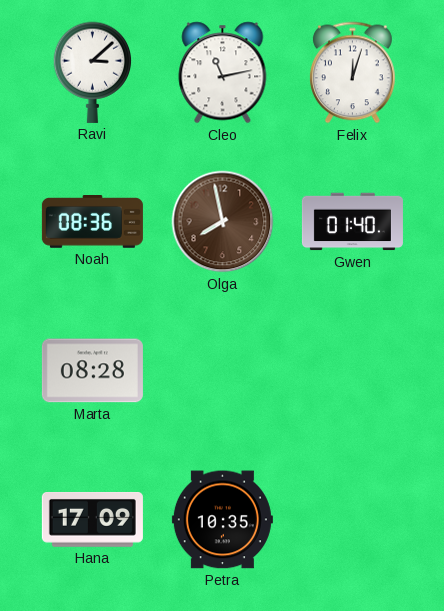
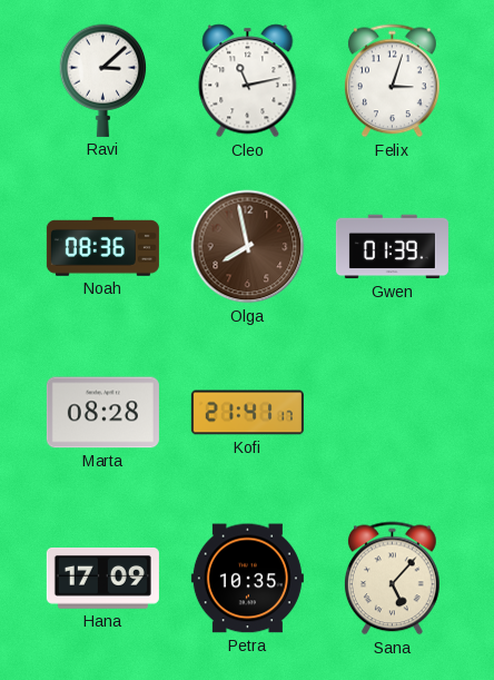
Felix: 12:03 -> 3:03
Gwen: 01:40 -> 01:39
Kofi: none -> 21:41
Sana: none -> 5:07
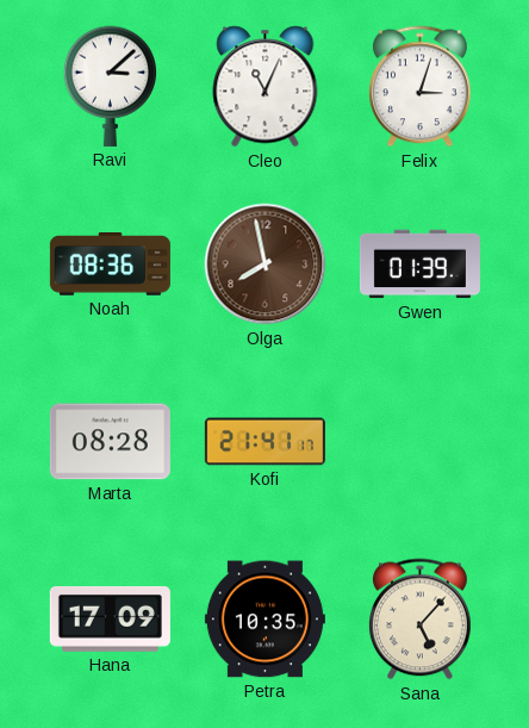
Cleo: 11:13 -> 11:04
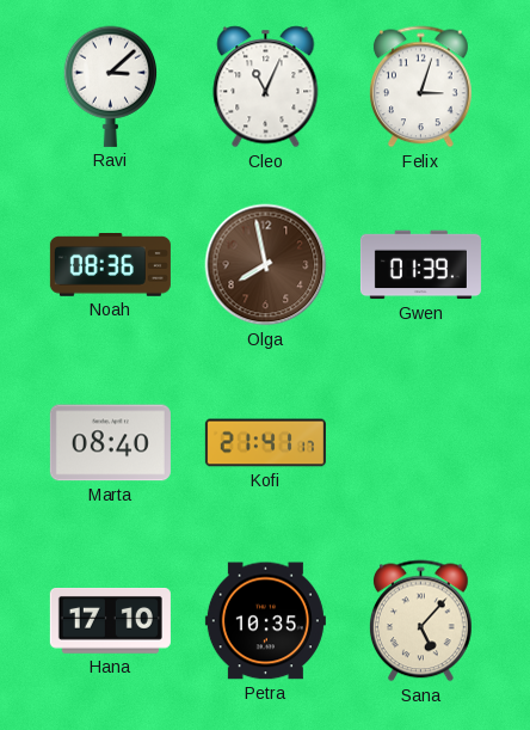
Marta: 08:28 -> 08:40
Hana: 17:09 -> 17:10
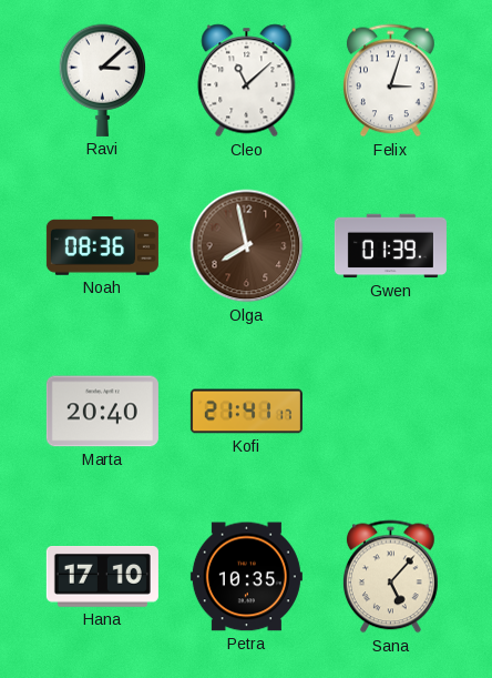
Cleo: 11:04 -> 11:08
Marta: 08:40 -> 20:40
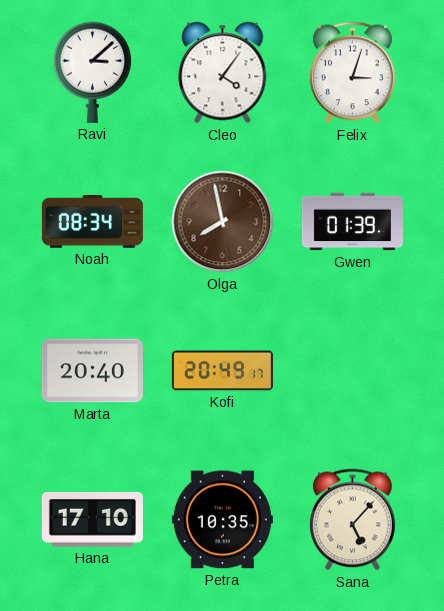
Cleo: 11:08 -> 4:06
Noah: 08:36 -> 08:34
Kofi: 21:41 -> 20:49
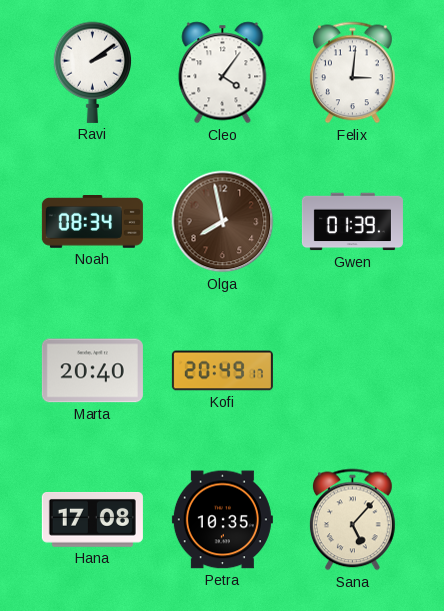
Ravi: 3:08 -> 2:09
Felix: 3:03 -> 3:01
Hana: 17:10 -> 17:08
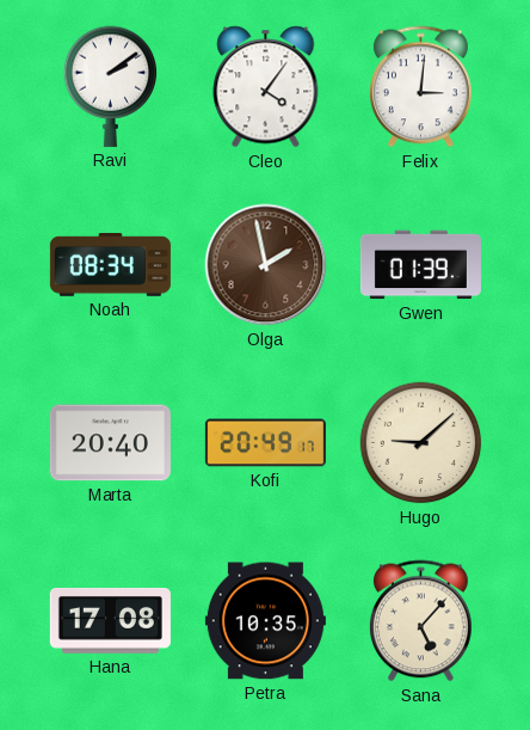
Olga: 7:58 -> 1:58
Hugo: none -> 9:08
